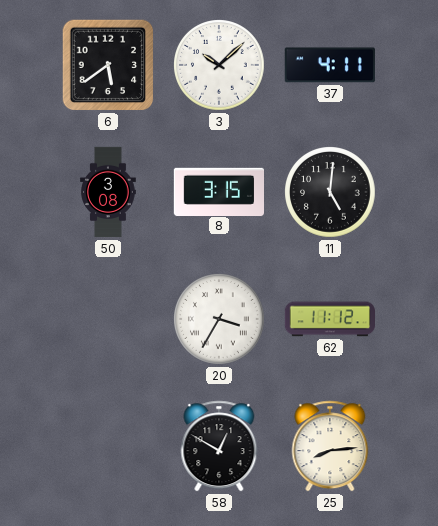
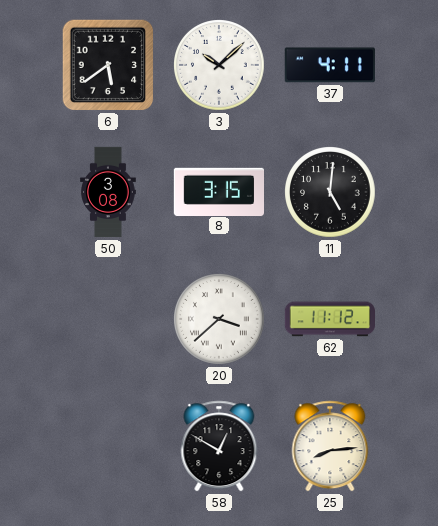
20: 3:35 -> 3:38
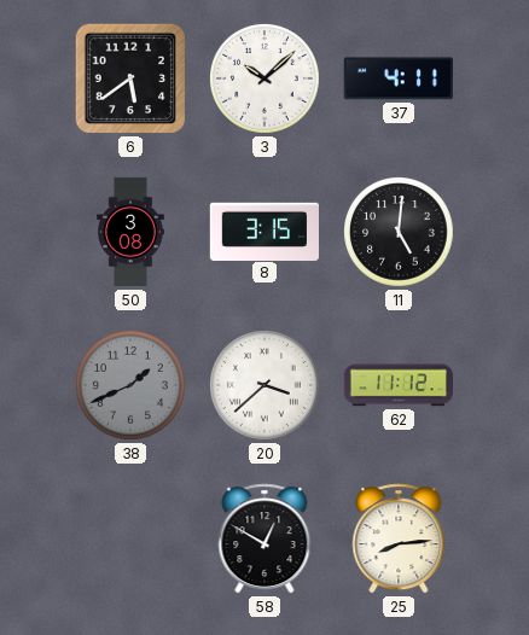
38: none -> 1:41
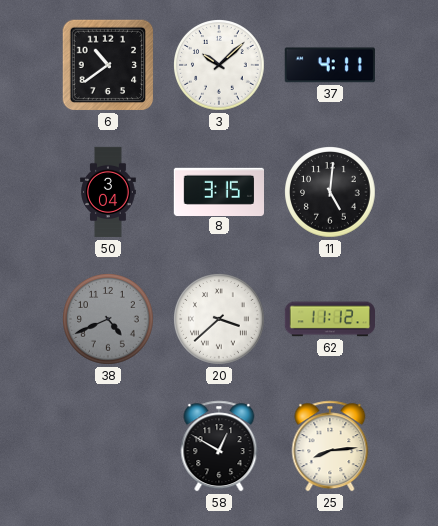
6: 5:39 -> 10:39
50: 3:08 -> 3:04
38: 1:41 -> 4:41
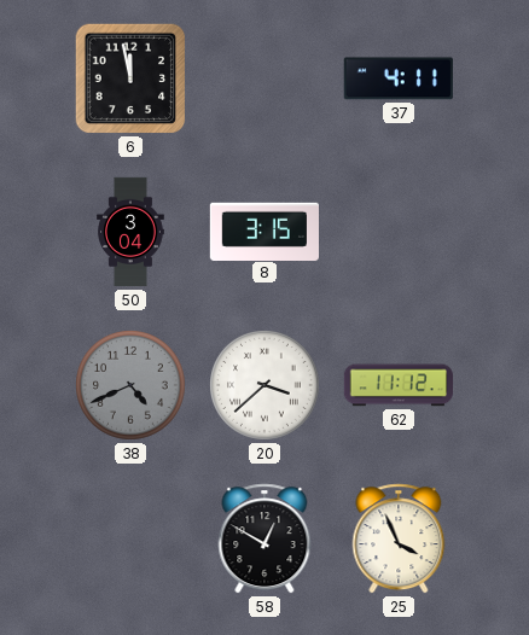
6: 10:39 -> 11:58
3: 10:08 -> none
11: 5:01 -> none
25: 8:14 -> 3:56
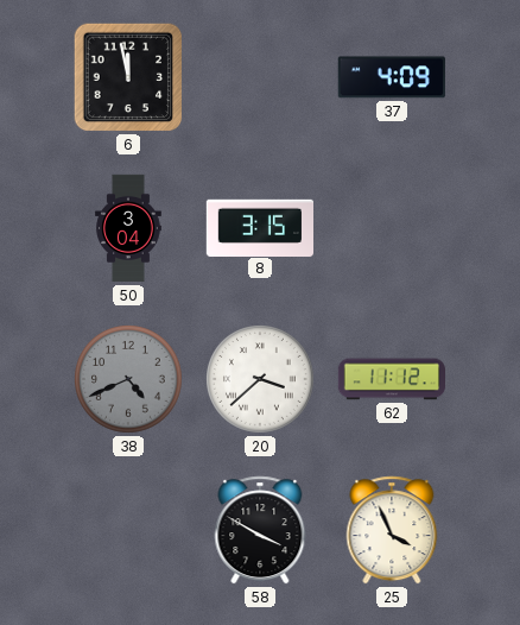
37: 4:11 -> 4:09
58: 12:50 -> 3:50
